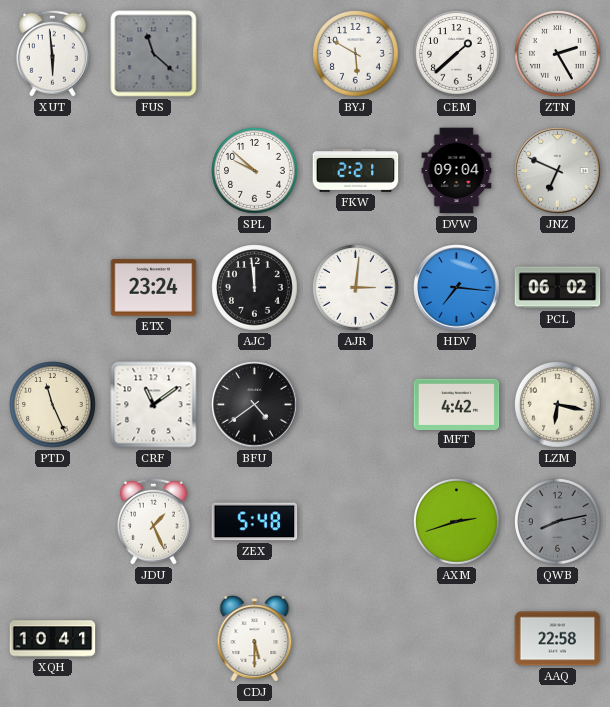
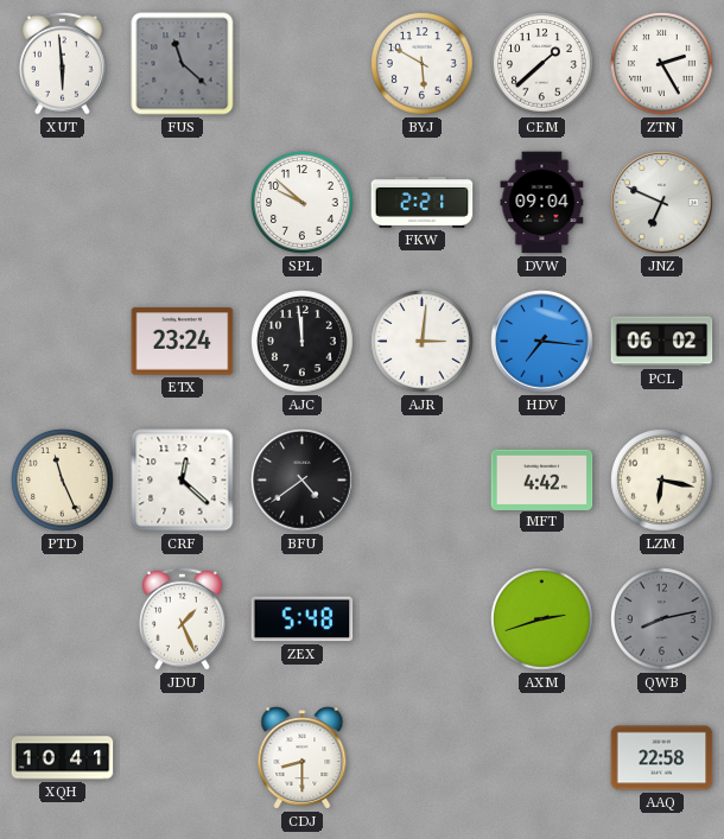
CRF: 11:09 -> 12:22
CDJ: 5:30 -> 8:30
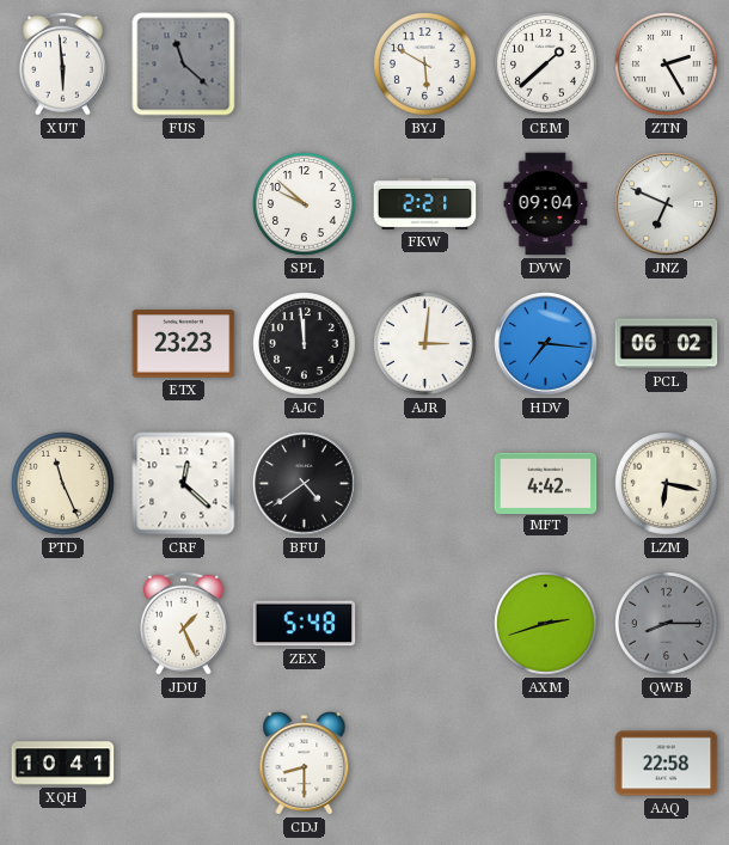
ETX: 23:24 -> 23:23
QWB: 8:13 -> 8:15
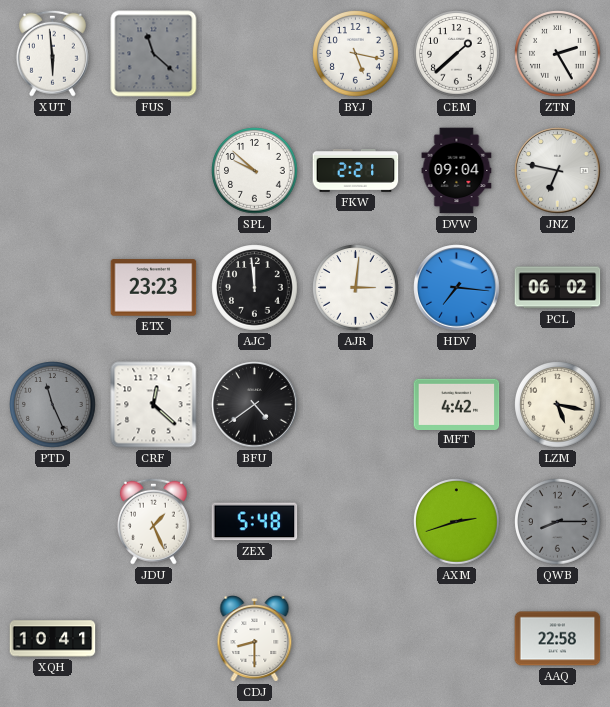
BYJ: 5:50 -> 5:17
JNZ: 6:49 -> 6:47
PTD dial: cream -> grey
LZM: 6:17 -> 5:17
